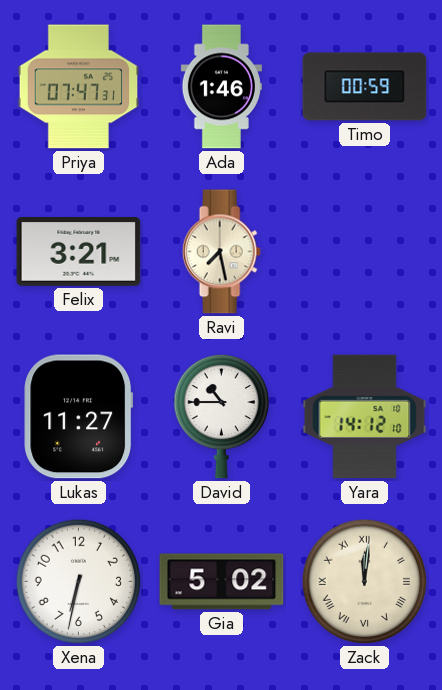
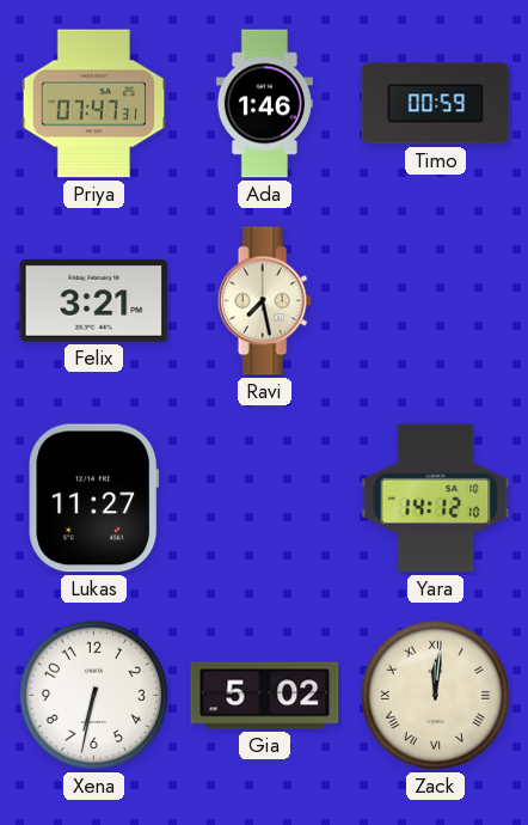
David: 10:45 -> none
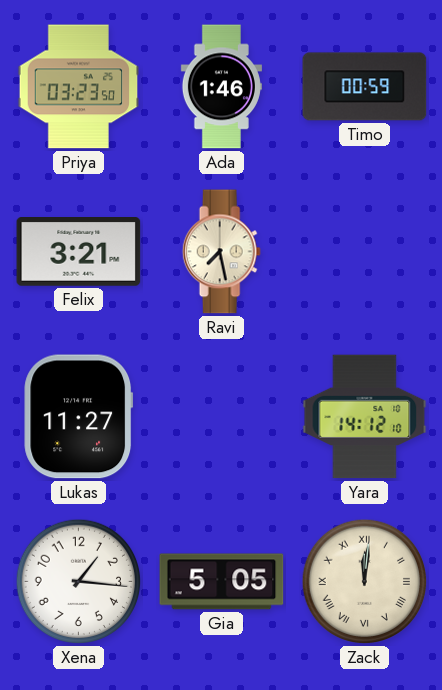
Priya: 07:47 -> 03:23
Xena: 6:32 -> 1:16
Gia: 5:02 -> 5:05
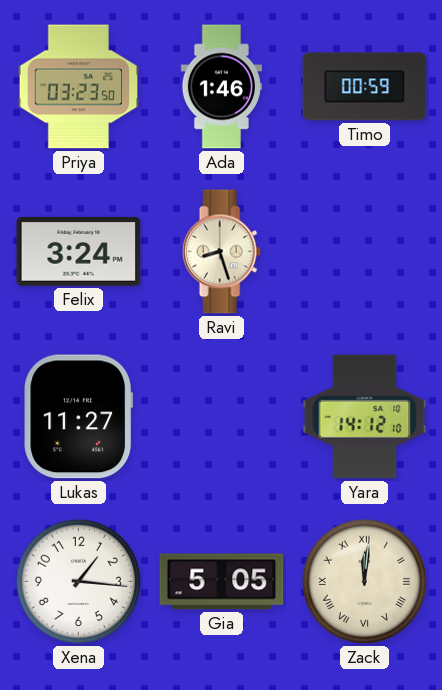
Felix: 3:21 -> 3:24
Ravi: 7:28 -> 8:27
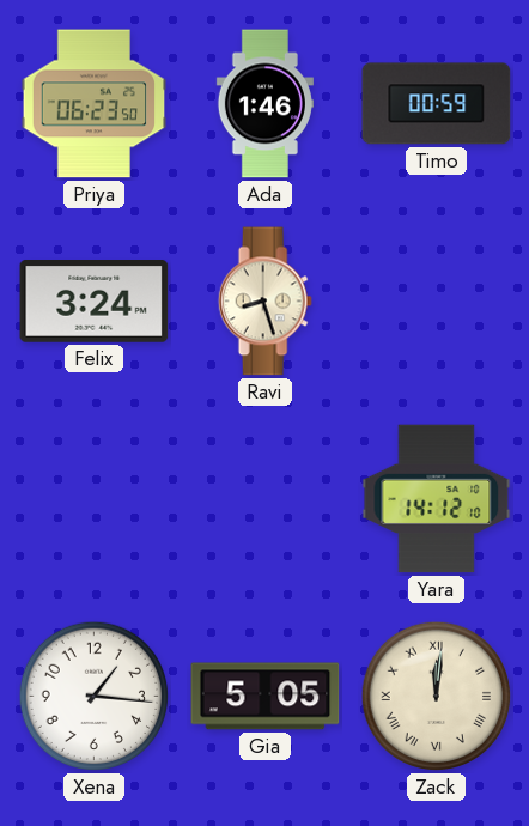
Priya: 03:23 -> 06:23
Lukas: 11:27 -> none
